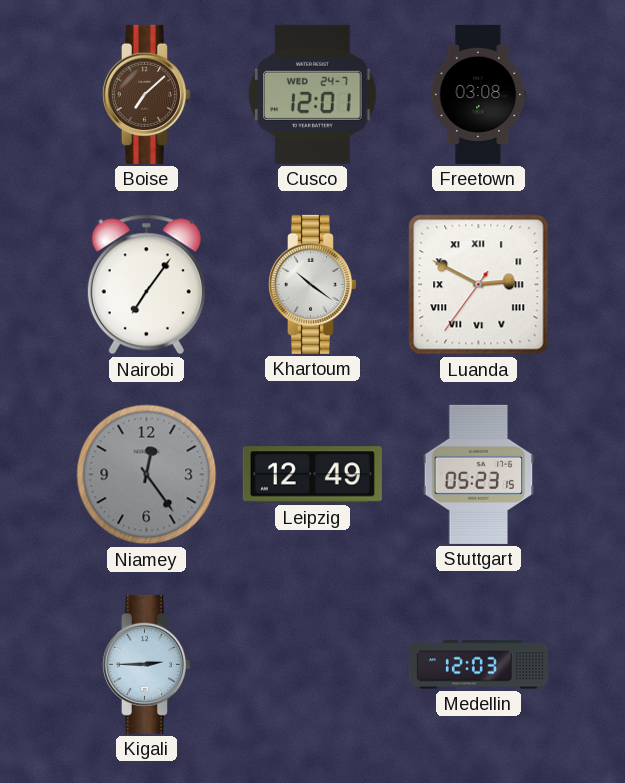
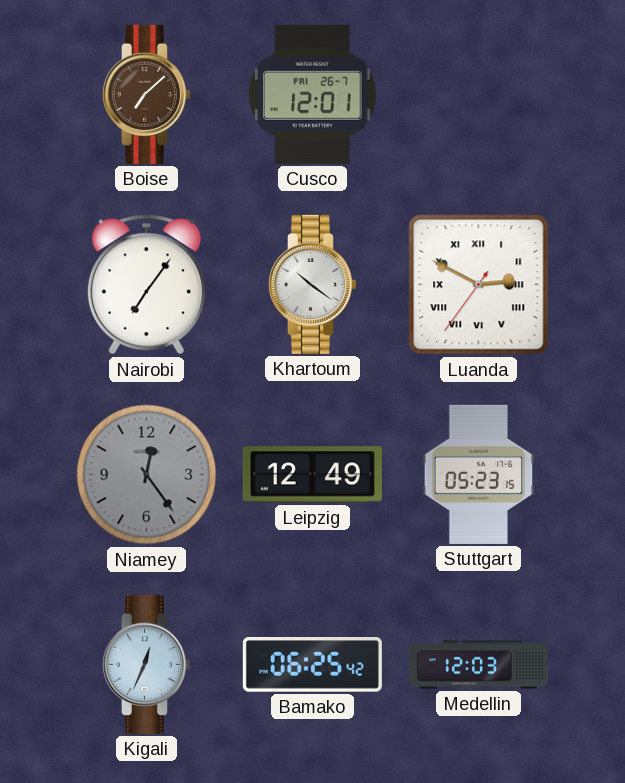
Cusco date: WED 24-7 -> FRI 26-7
Freetown: 03:08 -> none
Kigali: 2:45 -> 12:34
Bamako: none -> 06:25
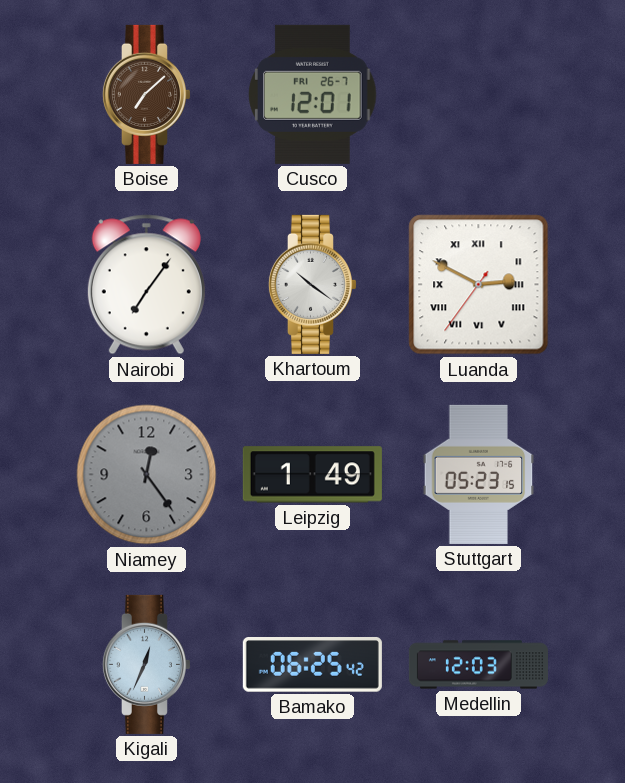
Leipzig: 12:49 -> 1:49
